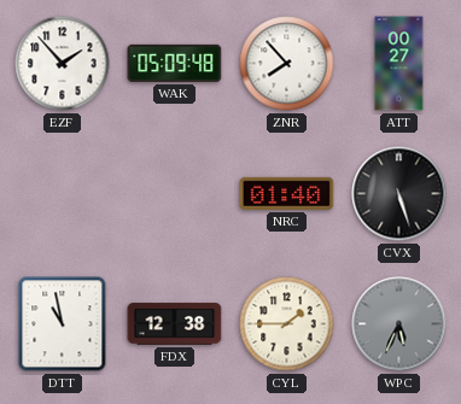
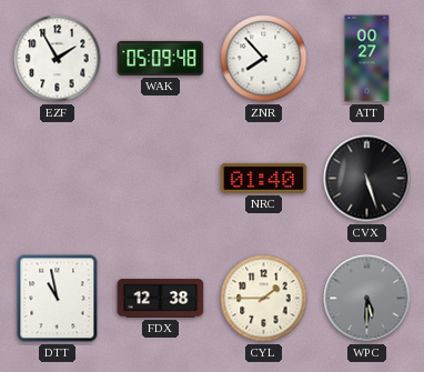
EZF: 1:53 -> 1:55
WPC: 5:34 -> 5:30
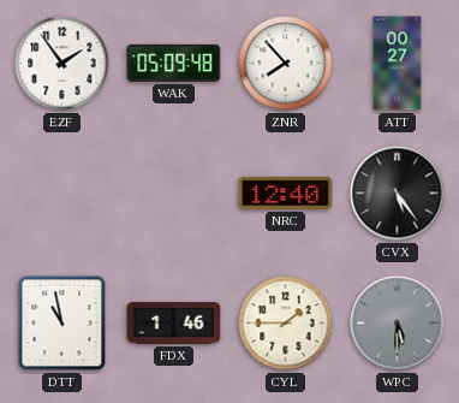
EZF: 1:55 -> 1:54
NRC: 01:40 -> 12:40
CVX: 5:27 -> 5:24
FDX: 12:38 -> 1:46
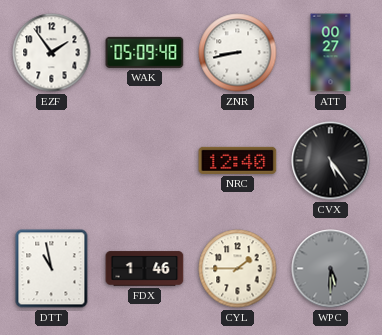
ZNR: 7:53 -> 8:43
